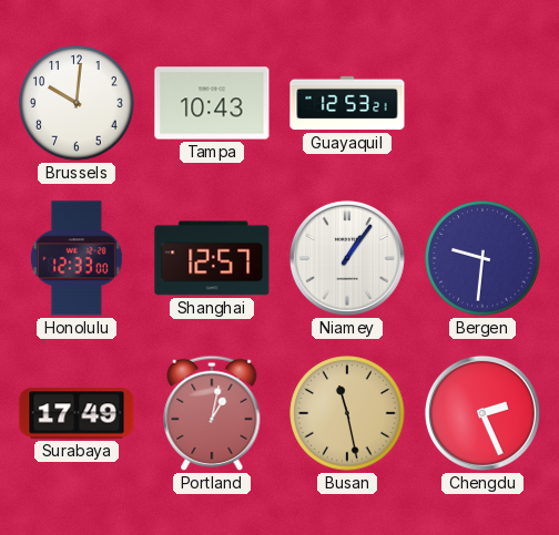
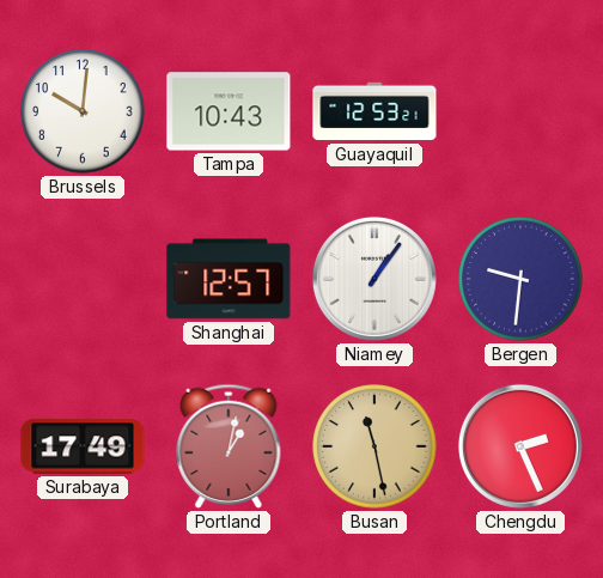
Honolulu: 12:33 -> none
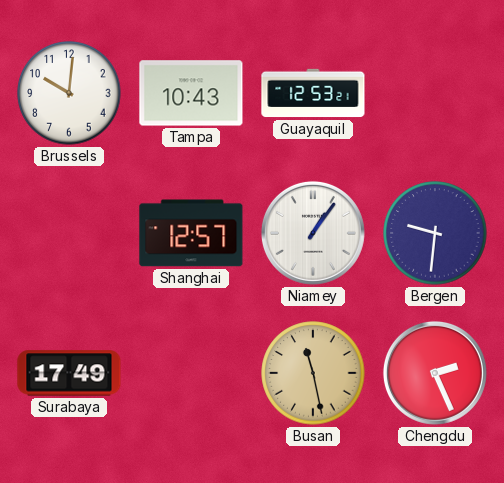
Portland: 1:02 -> none
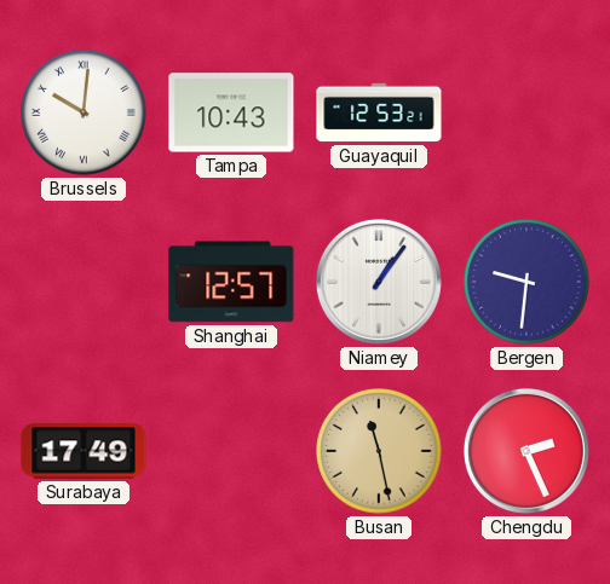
Brussels numerals: Arabic -> Roman
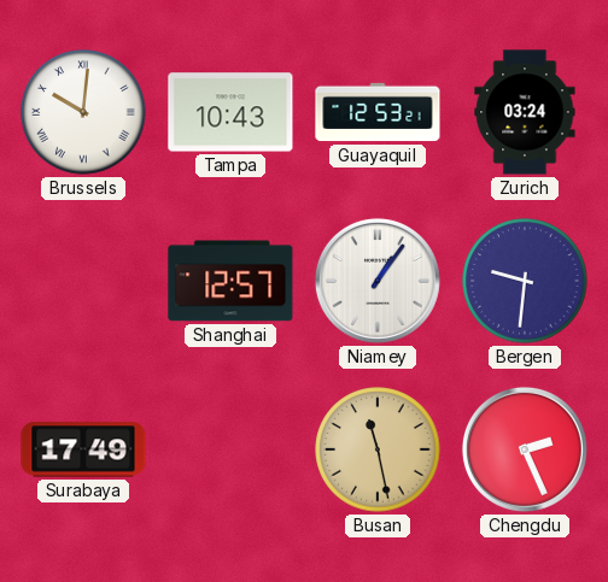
Zurich: none -> 03:24
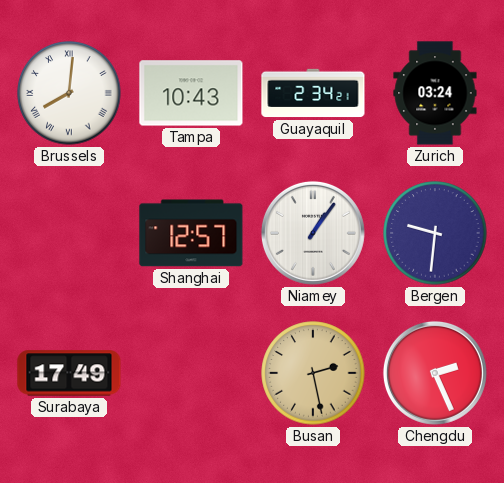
Brussels: 10:01 -> 8:01
Guayaquil: 12:53 -> 2:34
Busan: 11:28 -> 2:28
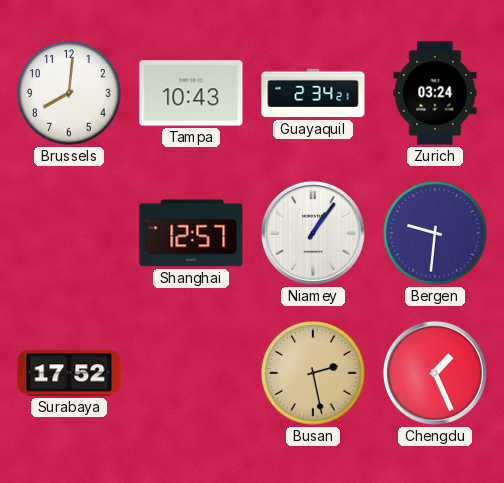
Brussels numerals: Roman -> Arabic
Surabaya: 17:49 -> 17:52
Chengdu: 2:26 -> 1:26
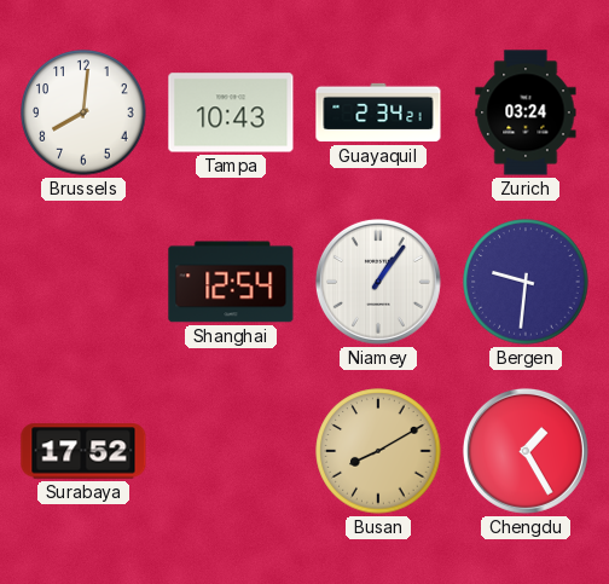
Shanghai: 12:57 -> 12:54
Busan: 2:28 -> 8:10
Chengdu: 1:26 -> 1:25
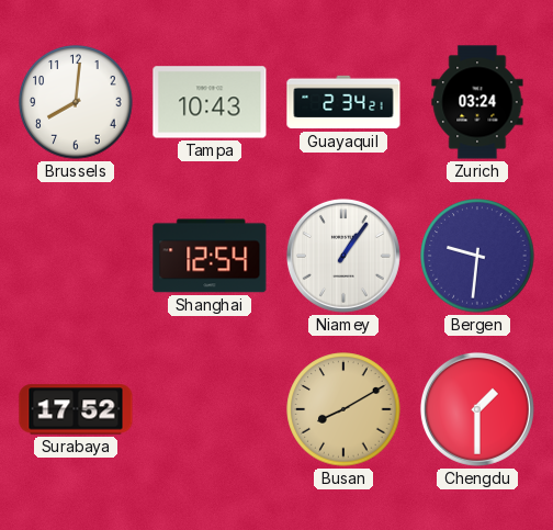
Chengdu: 1:25 -> 1:30
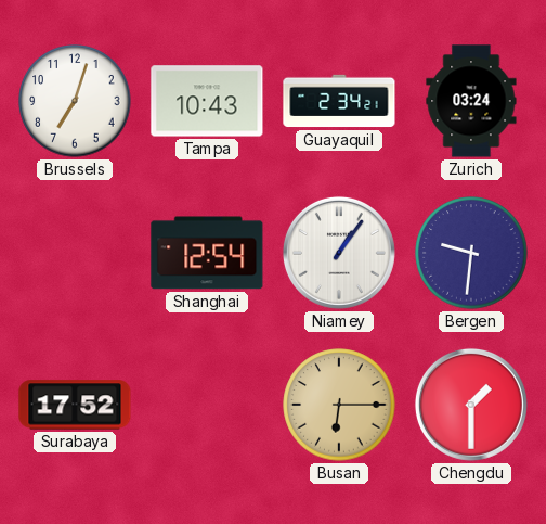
Brussels: 8:01 -> 7:03
Busan: 8:10 -> 6:15
